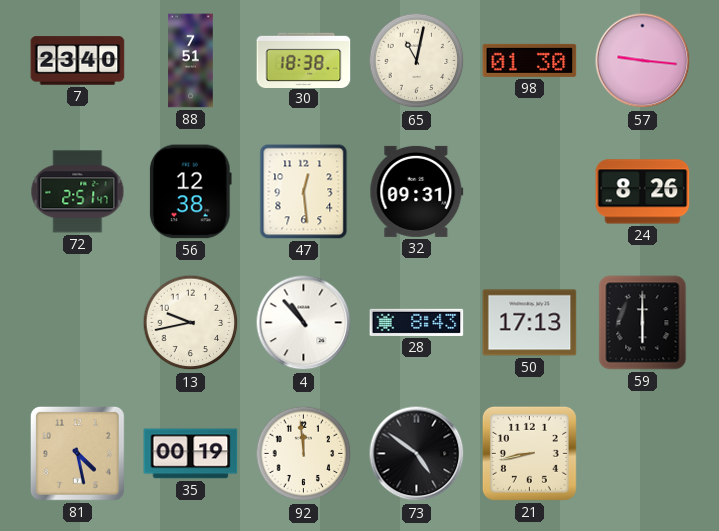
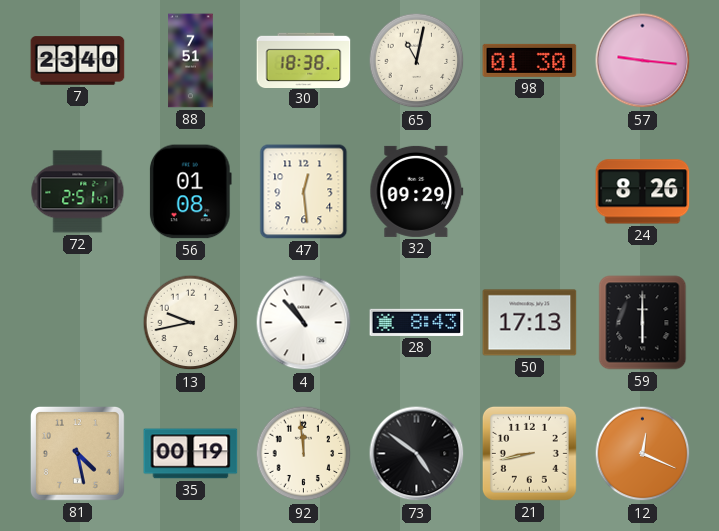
56: 12:38 -> 01:08
32: 09:31 -> 09:29
12: none -> 12:19
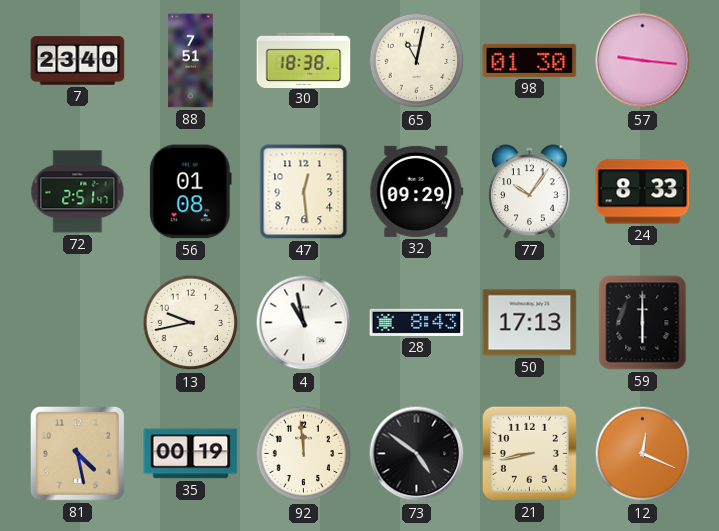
77: none -> 10:06
24: 8:26 -> 8:33
4: 10:53 -> 10:58
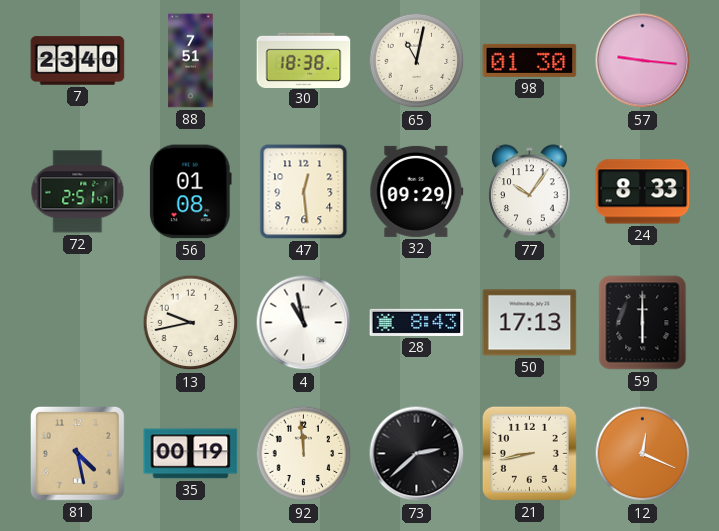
73: 4:51 -> 2:38
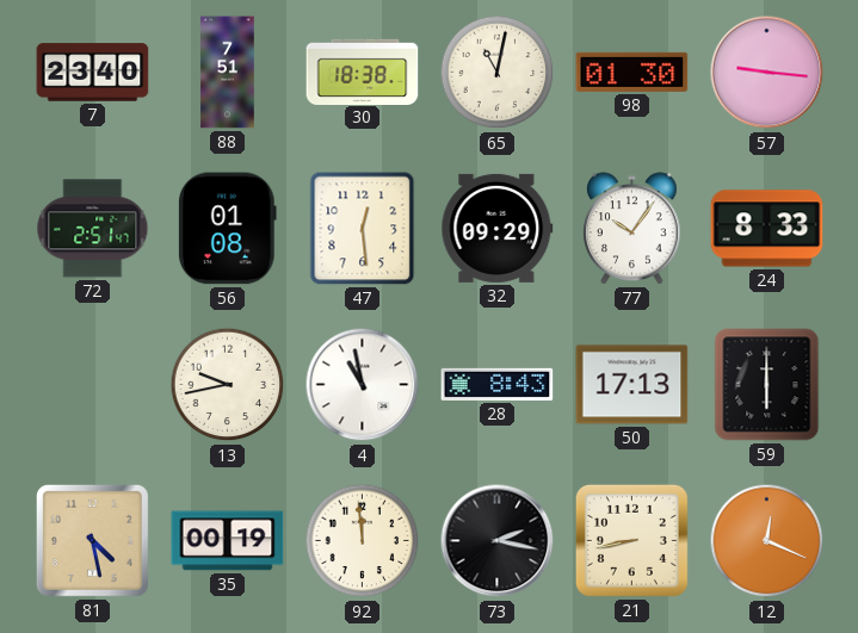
73: 2:38 -> 2:17
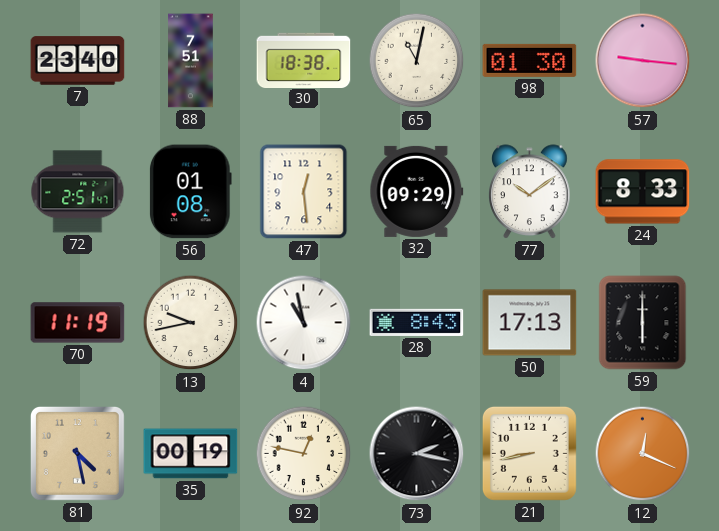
77: 10:06 -> 10:09
70: none -> 11:19
92: 11:59 -> 12:47
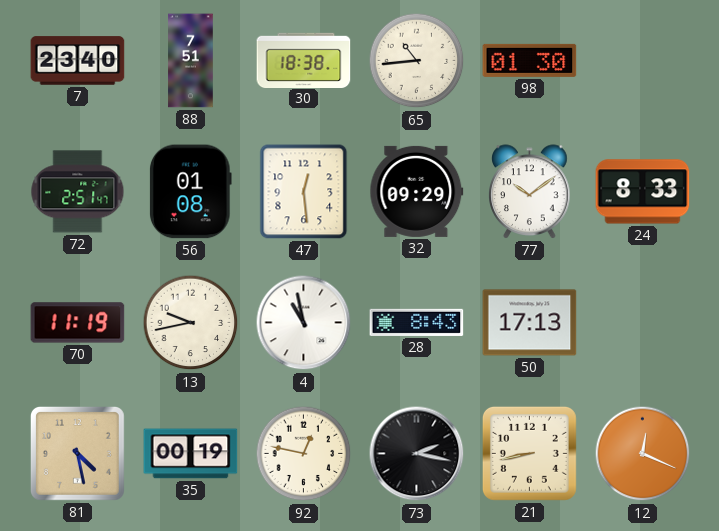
65: 11:02 -> 10:44
57: 9:16 -> none
59: 6:00 -> none
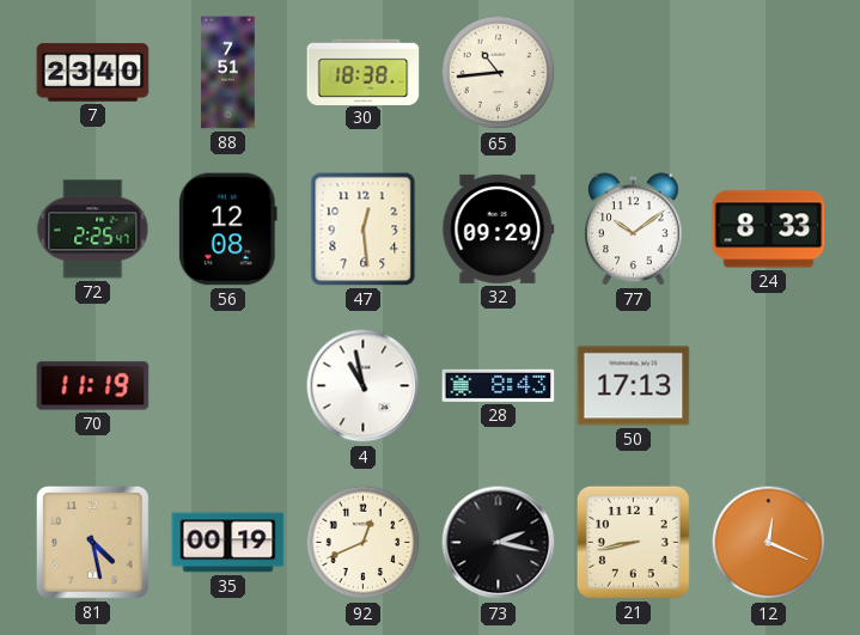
98: 01:30 -> none
72: 2:51 -> 2:25
56: 01:08 -> 12:08
13: 9:43 -> none
92: 12:47 -> 12:41
